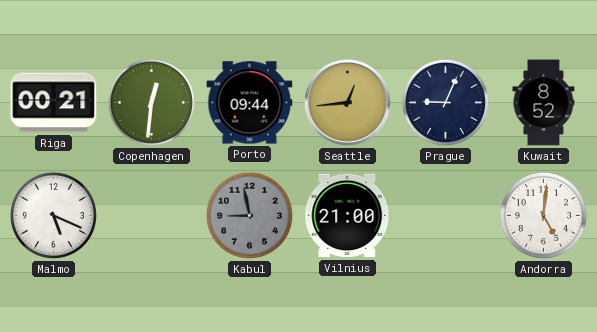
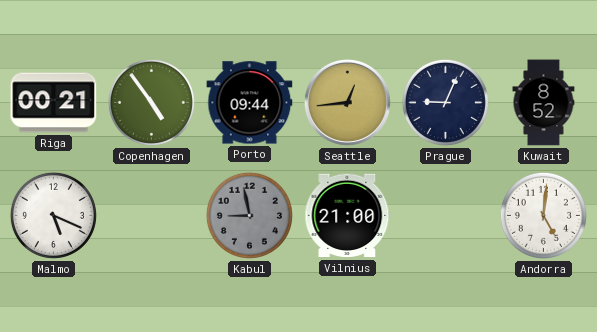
Copenhagen: 12:31 -> 4:54
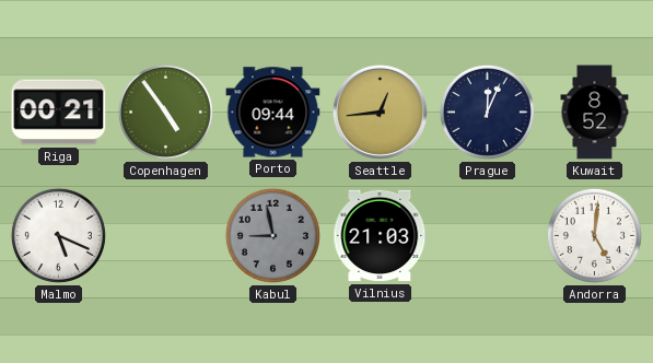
Prague: 9:04 -> 12:04
Vilnius: 21:00 -> 21:03
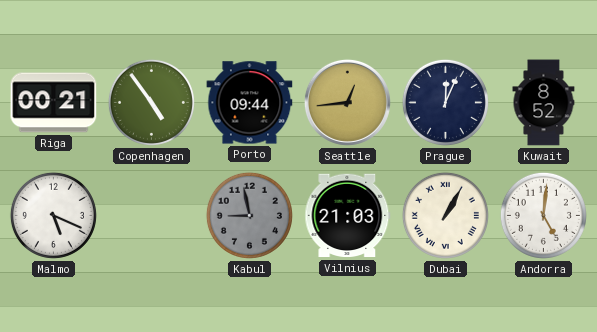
Dubai: none -> 1:05
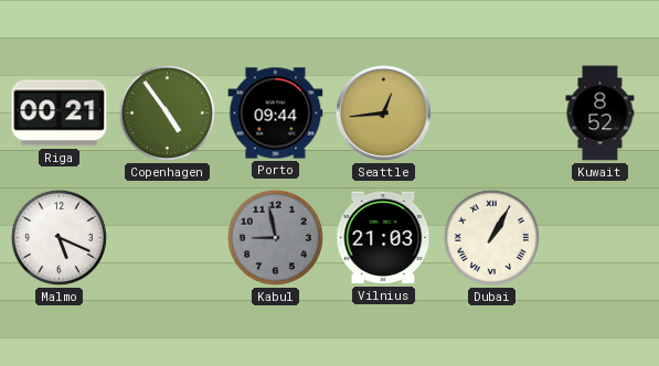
Prague: 12:04 -> none
Andorra: 5:01 -> none
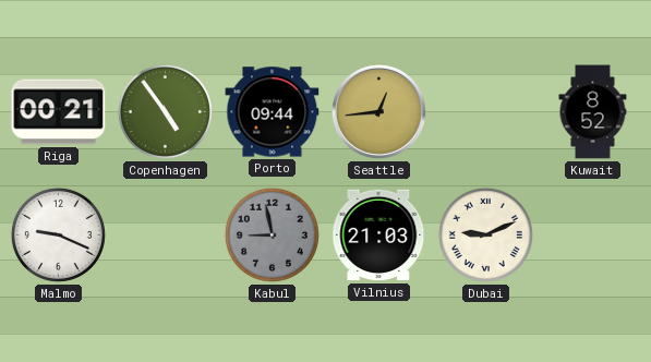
Malmo: 5:19 -> 9:19
Dubai: 1:05 -> 9:11
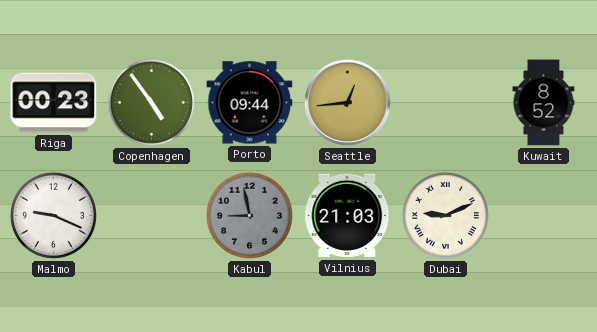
Riga: 00:21 -> 00:23
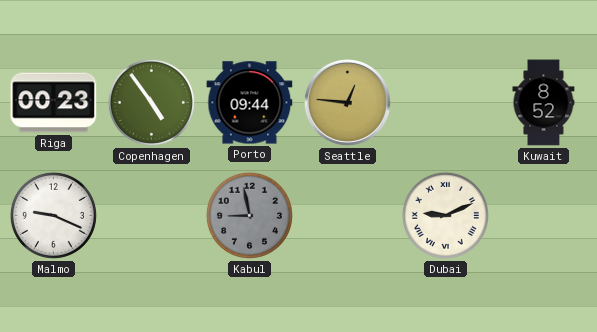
Seattle: 12:44 -> 12:46
Vilnius: 21:03 -> none
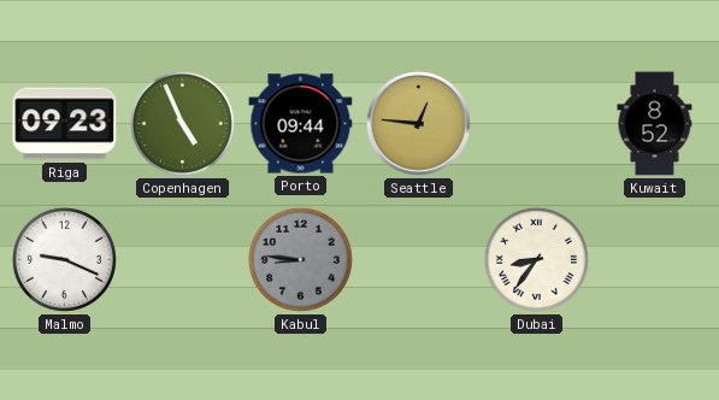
Riga: 00:23 -> 09:23
Copenhagen: 4:54 -> 4:56
Kabul: 8:58 -> 8:46
Dubai: 9:11 -> 8:36
